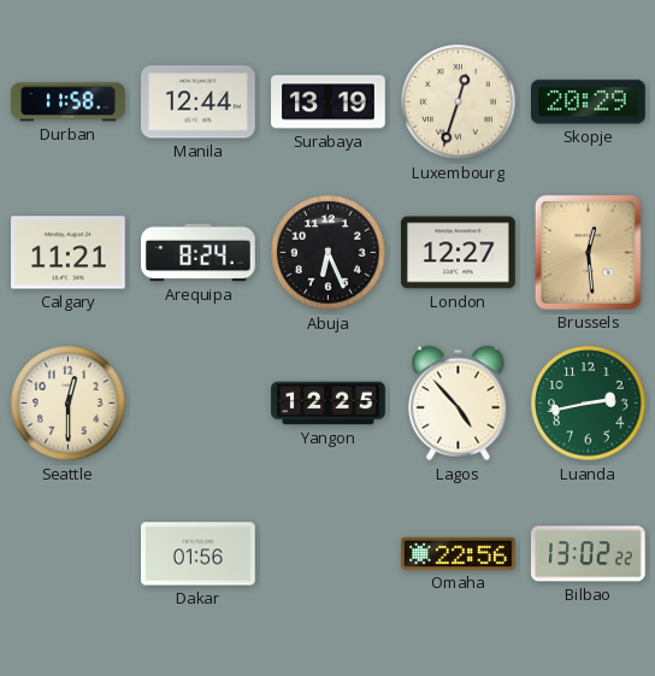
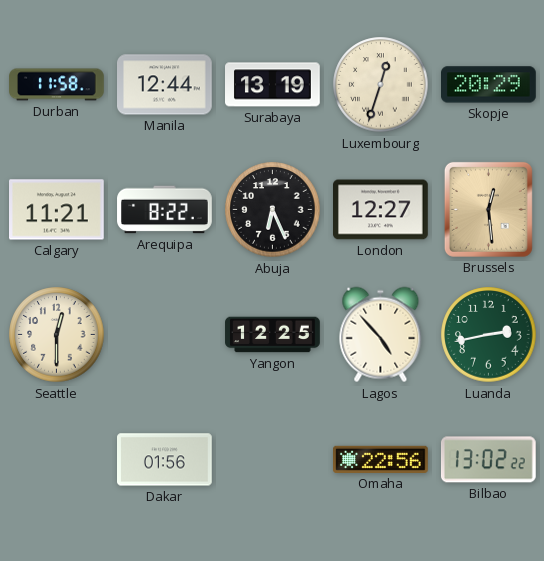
Arequipa: 8:24 -> 8:22
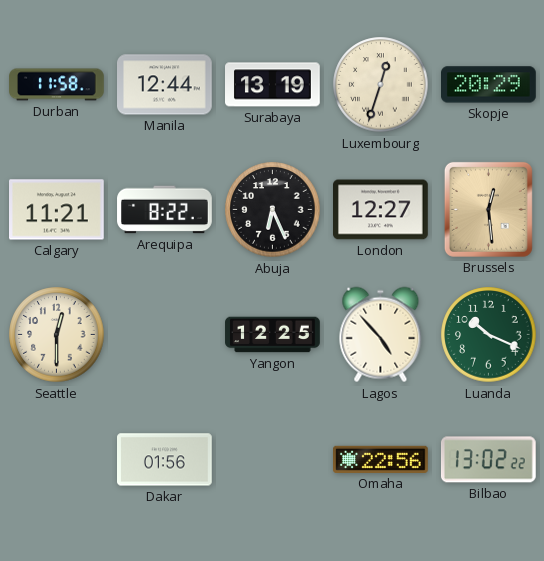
Luanda: 2:43 -> 10:19
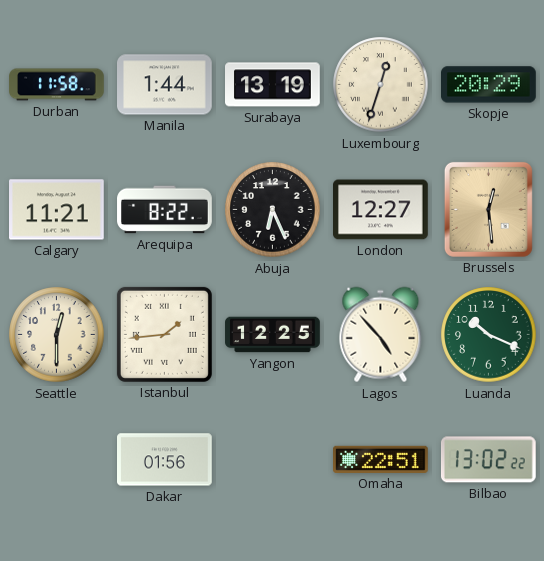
Manila: 12:44 -> 1:44
Istanbul: none -> 1:44
Omaha: 22:56 -> 22:51
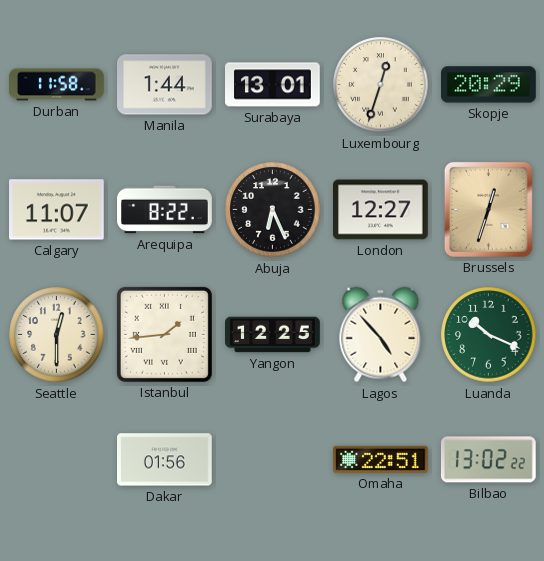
Surabaya: 13:19 -> 13:01
Calgary: 11:21 -> 11:07
Brussels: 12:29 -> 12:33
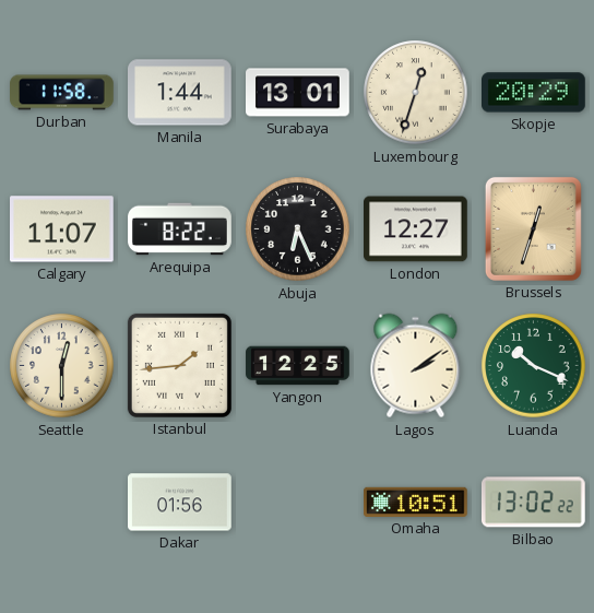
Lagos: 4:53 -> 2:09
Omaha: 22:51 -> 10:51
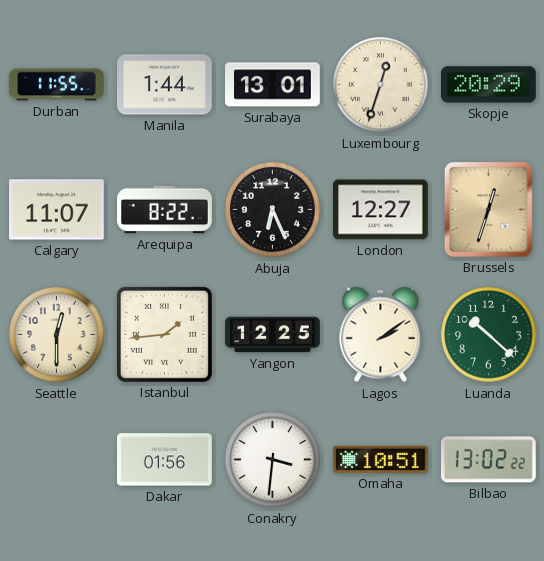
Durban: 11:58 -> 11:55
Luanda: 10:19 -> 10:22
Conakry: none -> 3:31
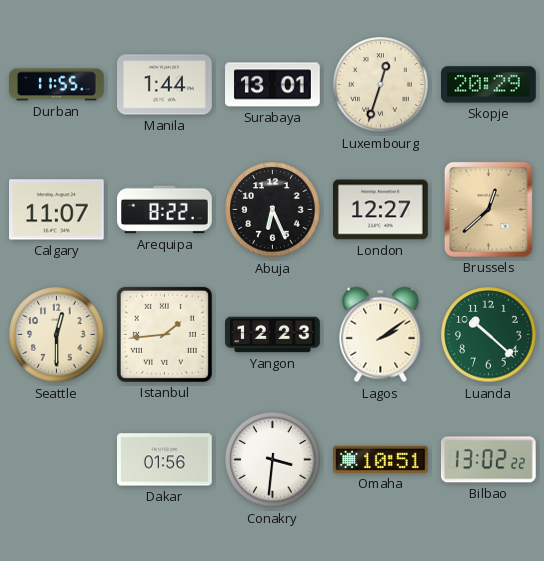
Brussels: 12:33 -> 12:38
Yangon: 12:25 -> 12:23
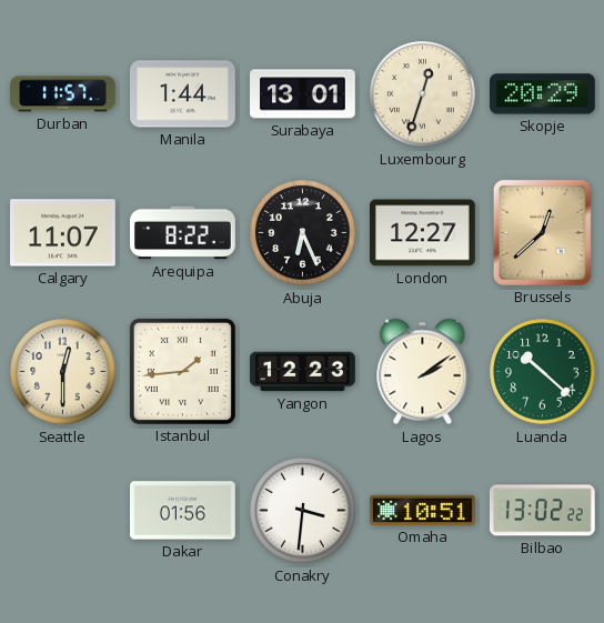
Durban: 11:55 -> 11:57
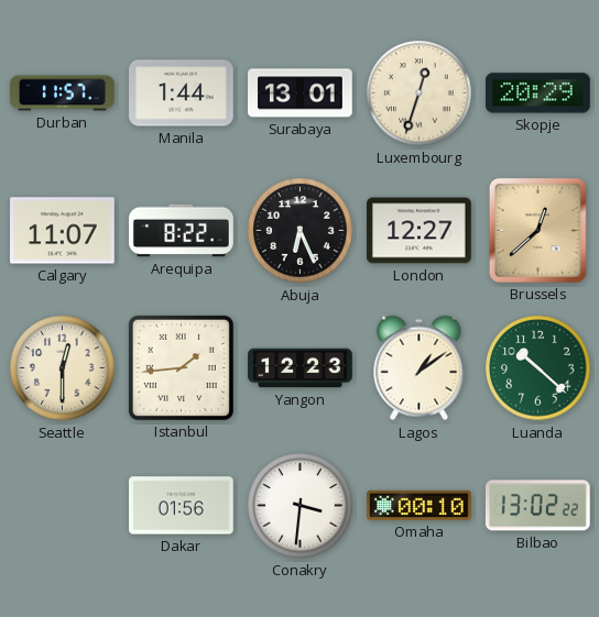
Lagos: 2:09 -> 1:09
Omaha: 10:51 -> 00:10
